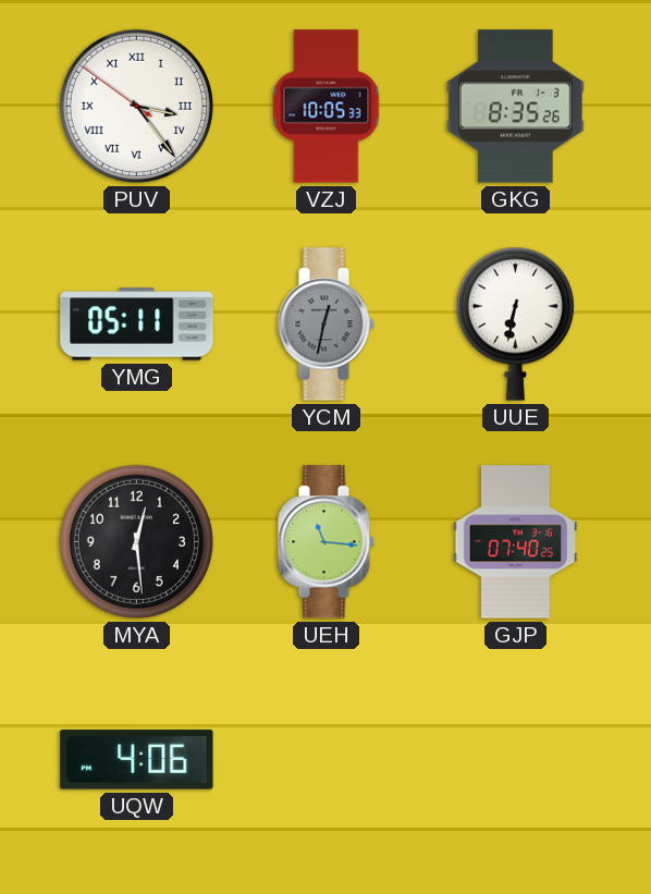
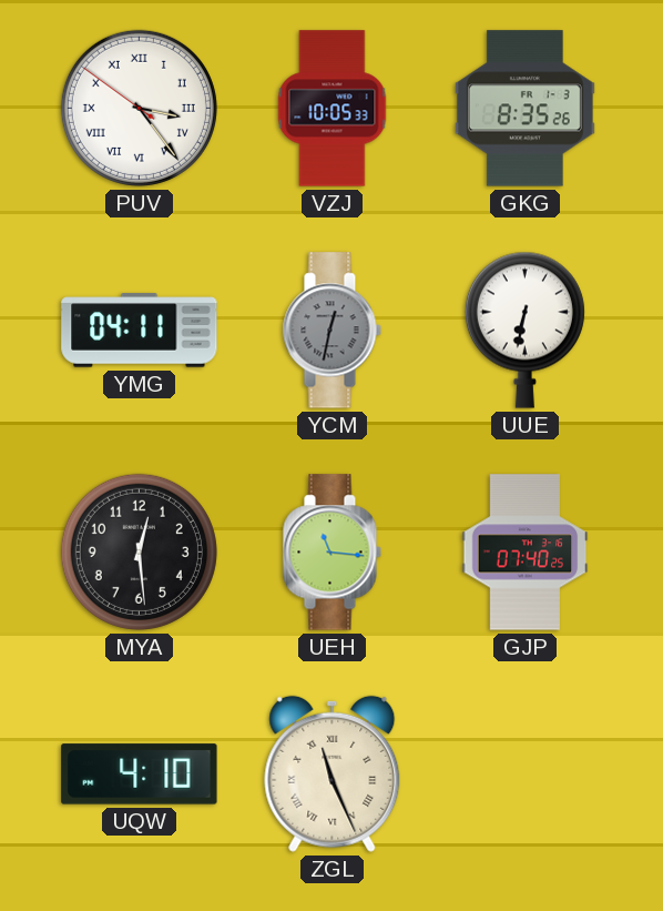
YMG: 05:11 -> 04:11
UQW: 4:06 -> 4:10
ZGL: none -> 11:26
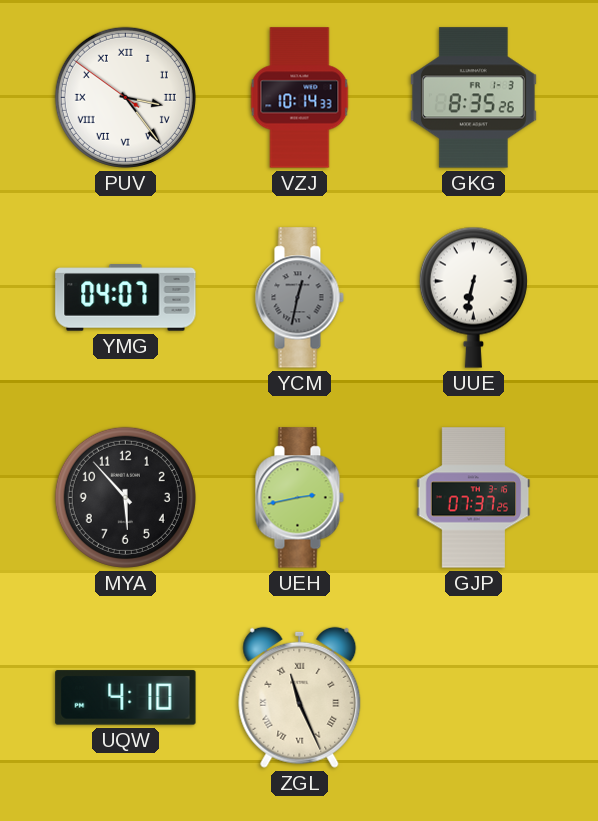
VZJ: 10:05 -> 10:14
YMG: 04:11 -> 04:07
MYA: 12:29 -> 5:53
UEH: 11:16 -> 2:43
GJP: 07:40 -> 07:37
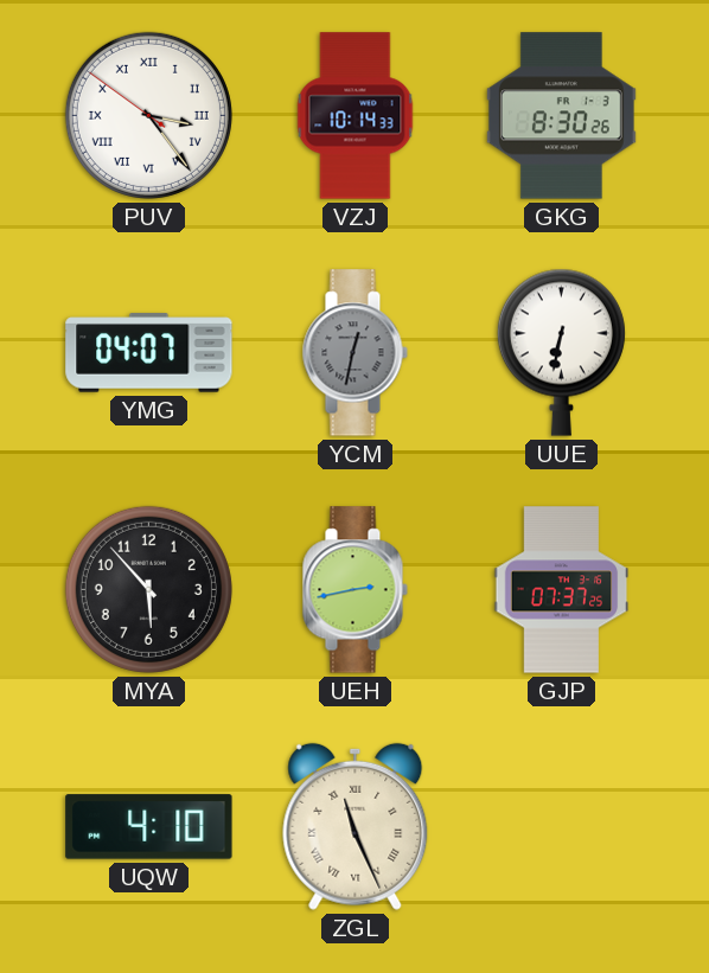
GKG: 8:35 -> 8:30
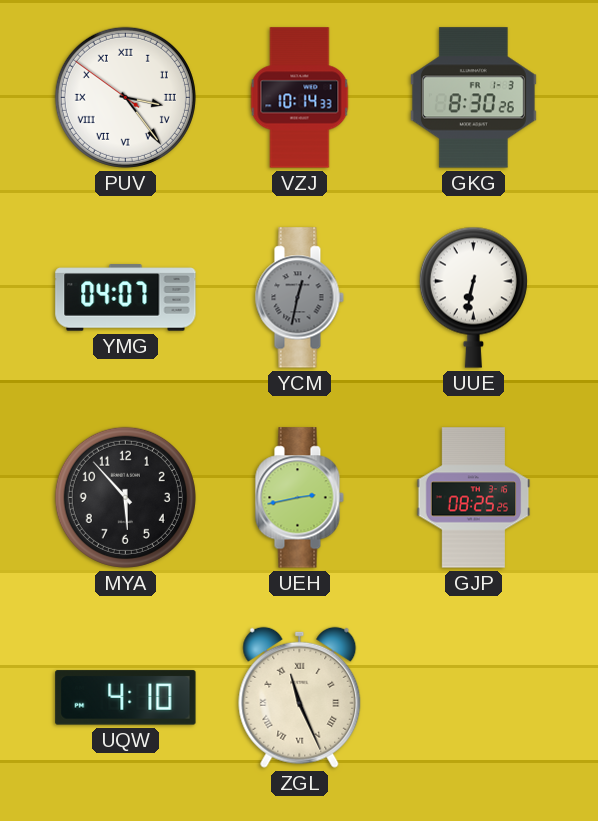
GJP: 07:37 -> 08:25
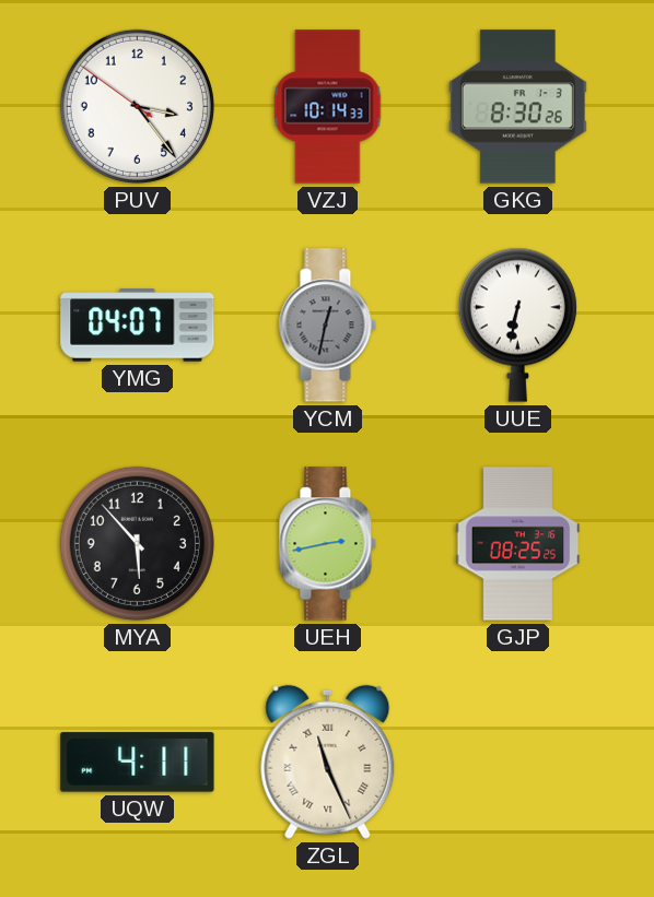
PUV numerals: Roman -> Arabic
UQW: 4:10 -> 4:11
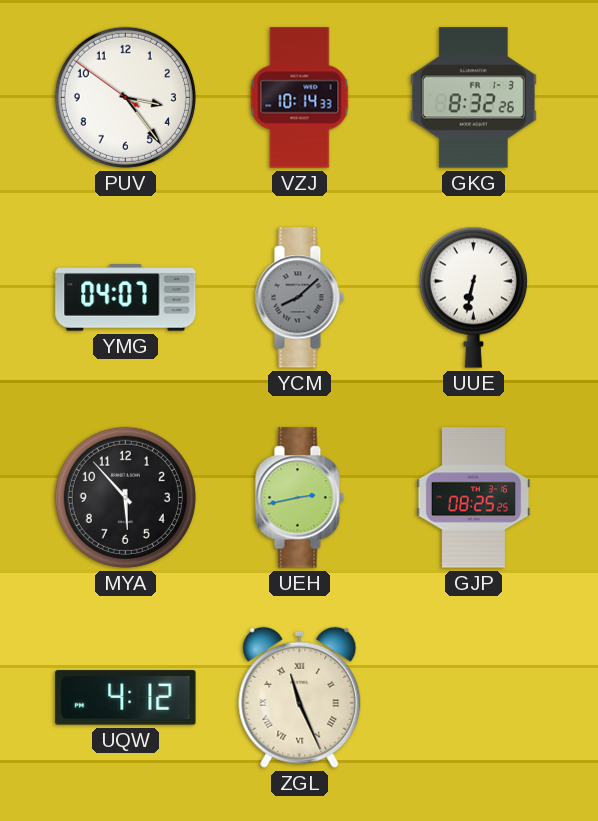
GKG: 8:30 -> 8:32
YCM: 12:32 -> 8:08
UQW: 4:11 -> 4:12
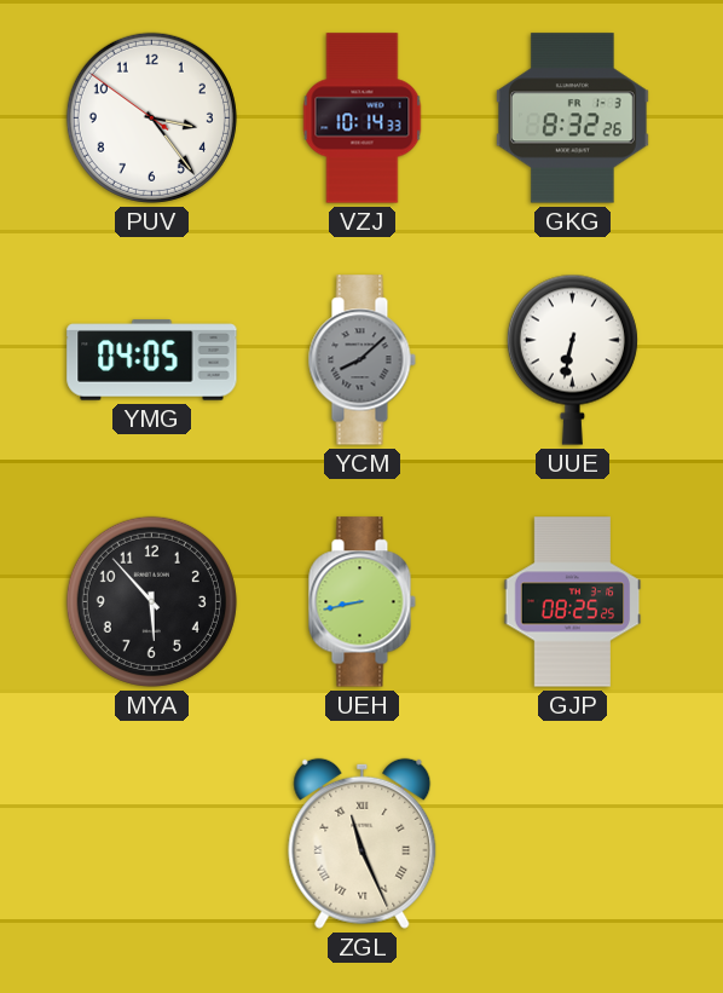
YMG: 04:07 -> 04:05
UEH: 2:43 -> 8:43
UQW: 4:12 -> none
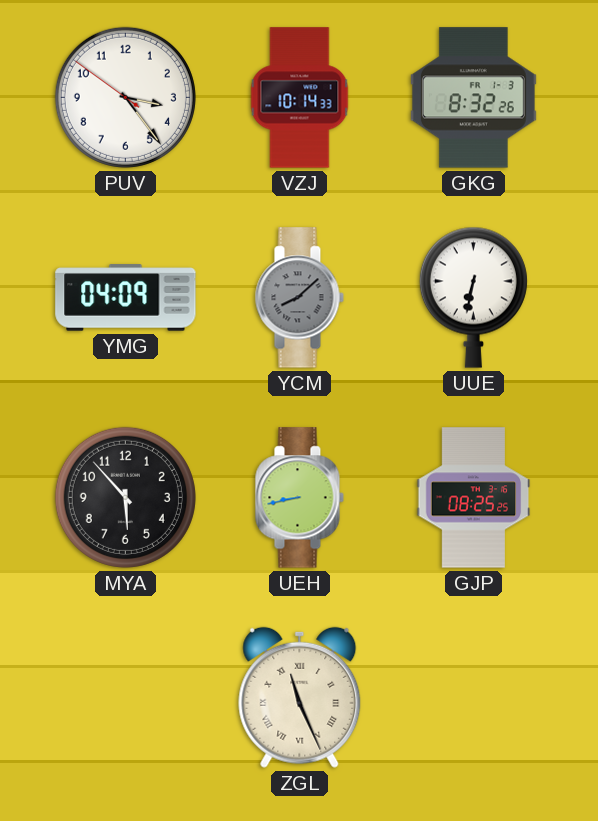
YMG: 04:05 -> 04:09
